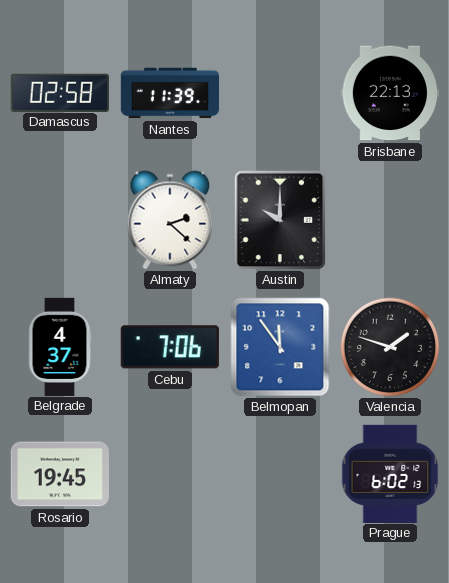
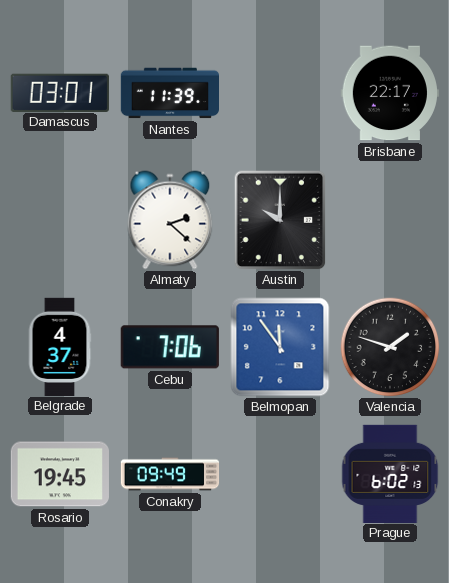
Damascus: 02:58 -> 03:01
Brisbane: 22:13 -> 22:17
Conakry: none -> 09:49
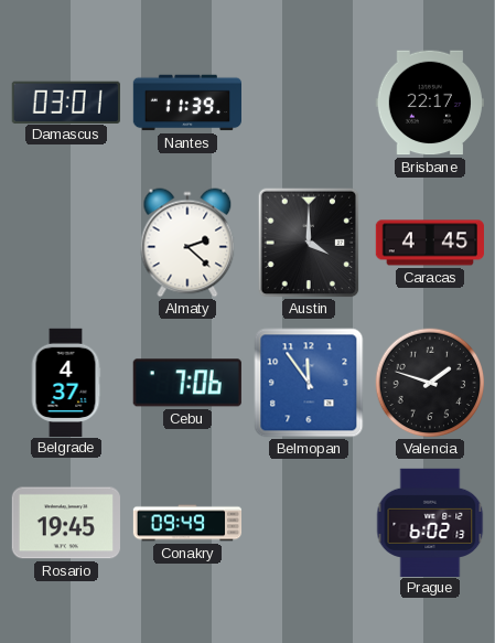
Austin: 10:00 -> 4:00
Caracas: none -> 4:45
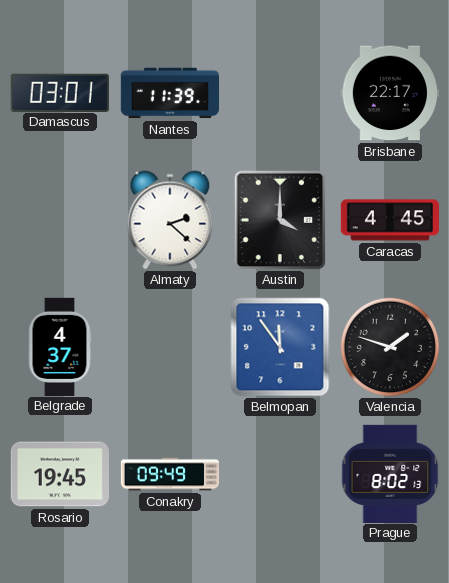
Cebu: 7:06 -> none
Prague: 6:02 -> 8:02
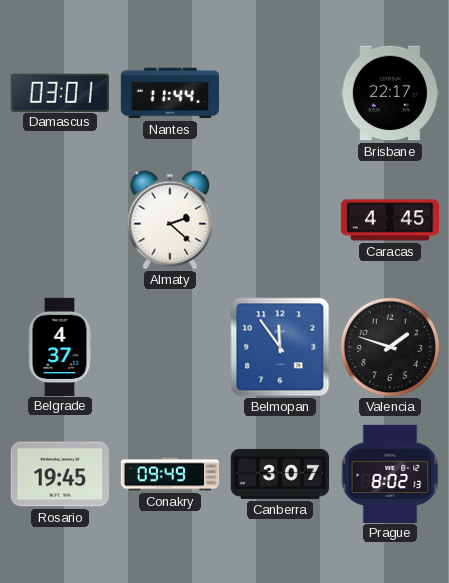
Nantes: 11:39 -> 11:44
Austin: 4:00 -> none
Canberra: none -> 3:07
